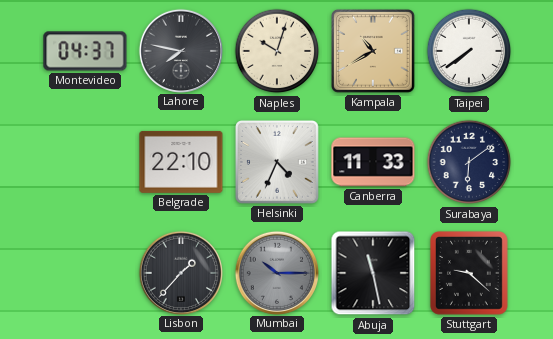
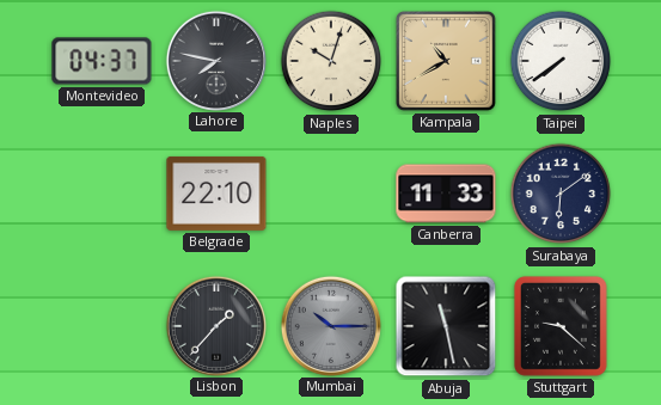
Helsinki: 4:34 -> none
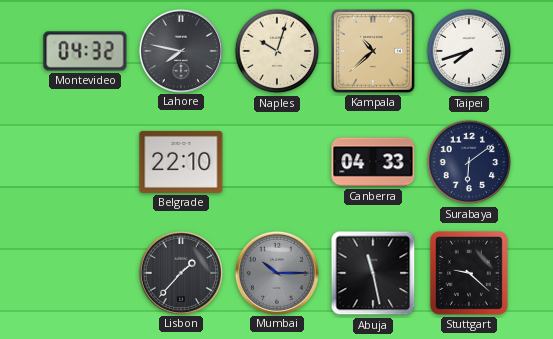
Montevideo: 04:37 -> 04:32
Kampala: 10:40 -> 10:38
Taipei: 7:39 -> 7:42
Canberra: 11:33 -> 04:33
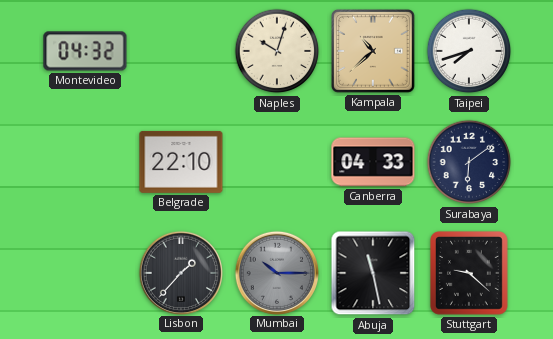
Lahore: 7:47 -> none
